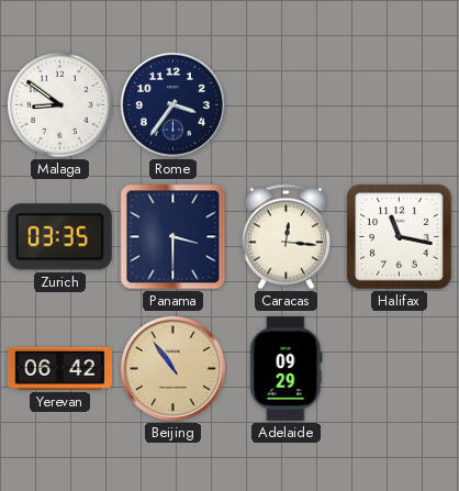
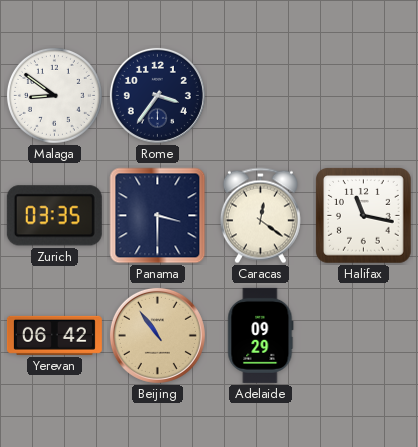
Caracas: 12:16 -> 12:21
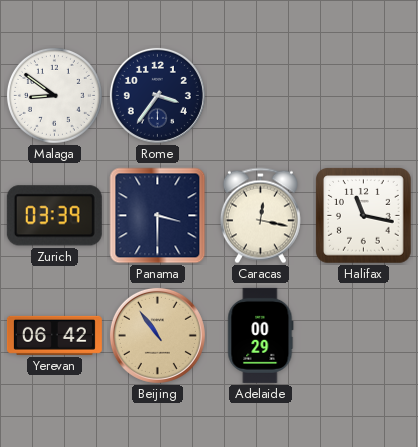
Zurich: 03:35 -> 03:39
Caracas: 12:21 -> 12:17
Adelaide: 09:29 -> 00:29
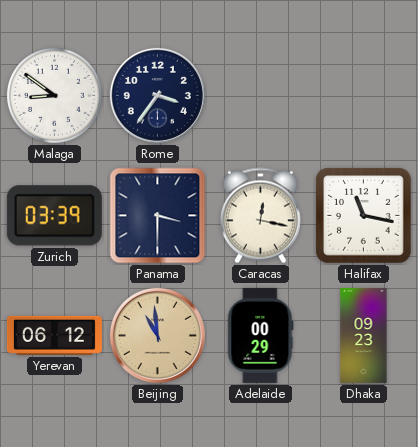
Yerevan: 06:42 -> 06:12
Beijing: 10:54 -> 10:59
Dhaka: none -> 09:23
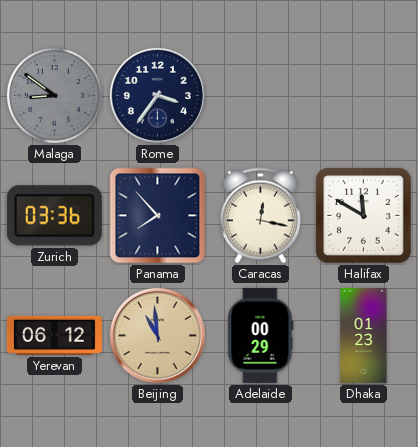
Malaga dial: white -> grey
Zurich: 03:39 -> 03:36
Panama: 3:30 -> 7:53
Halifax: 11:17 -> 11:50
Dhaka: 09:23 -> 01:23
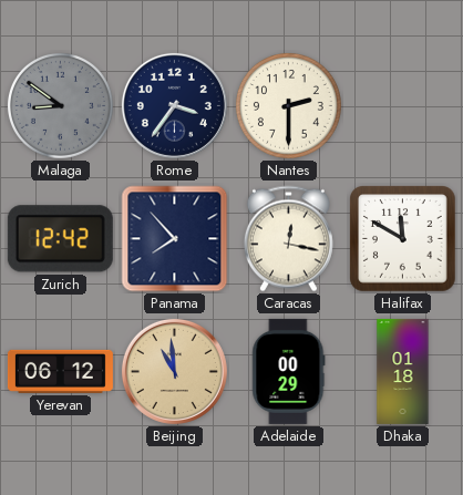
Nantes: none -> 2:30
Zurich: 03:36 -> 12:42
Dhaka: 01:23 -> 01:18
